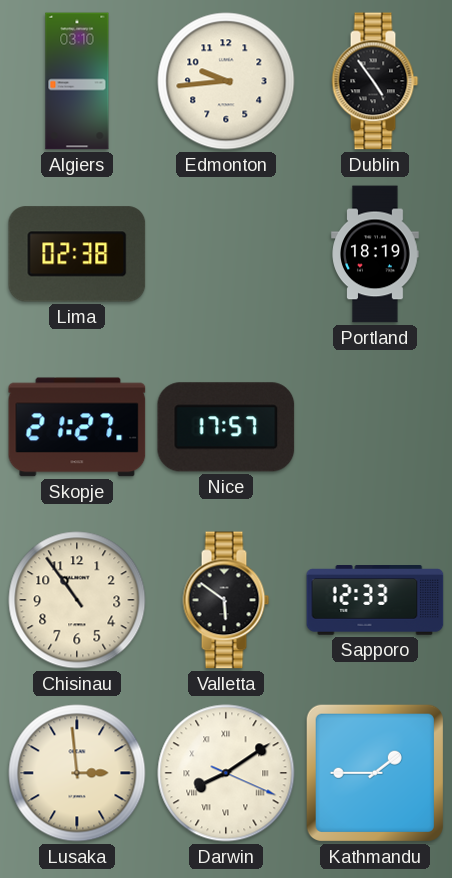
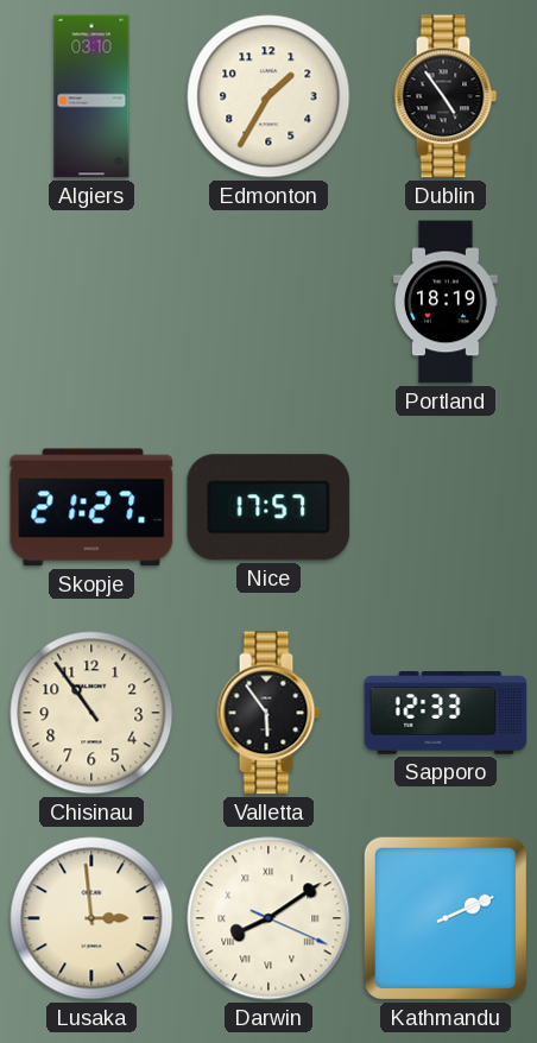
Edmonton: 9:44 -> 1:35
Lima: 02:38 -> none
Valletta: 5:51 -> 5:54
Kathmandu: 1:45 -> 2:11
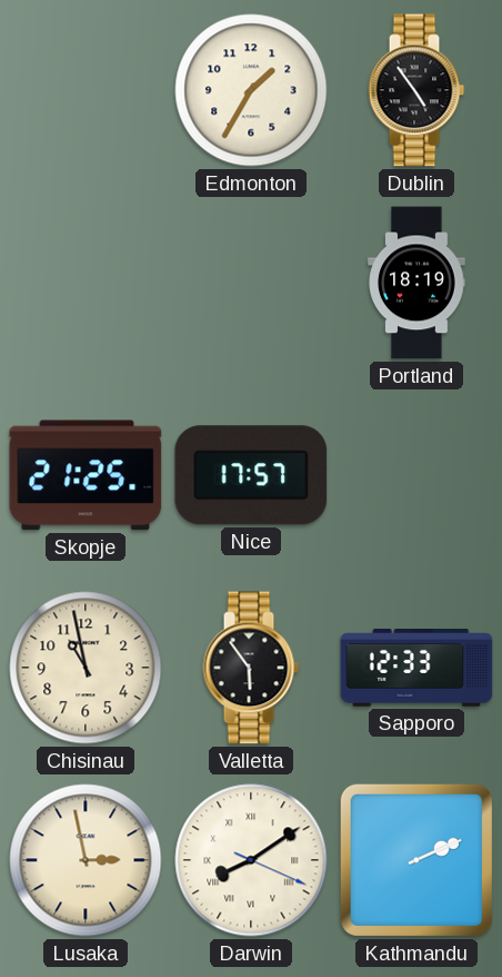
Algiers: 03:10 -> none
Skopje: 21:27 -> 21:25
Chisinau: 10:54 -> 10:58
Lusaka: 2:59 -> 2:58
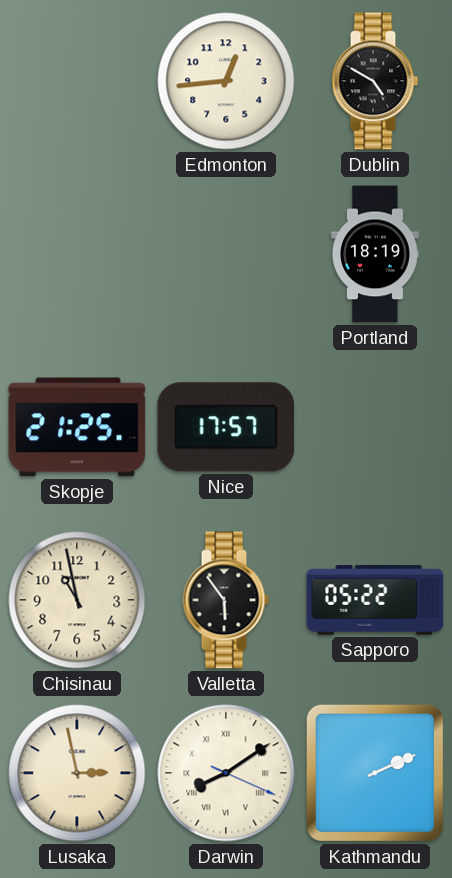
Edmonton: 1:35 -> 12:44
Dublin: 4:54 -> 4:50
Sapporo: 12:33 -> 05:22
